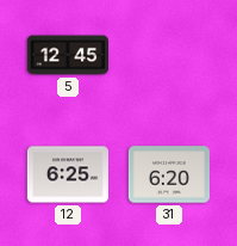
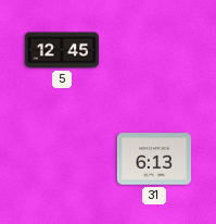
12: 6:25 -> none
31: 6:20 -> 6:13
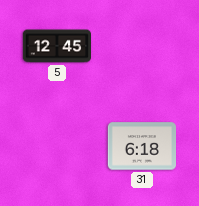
31: 6:13 -> 6:18
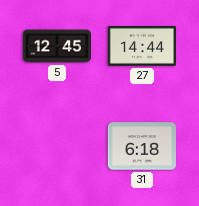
27: none -> 14:44
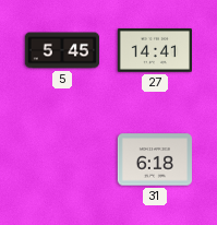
5: 12:45 -> 5:45
27: 14:44 -> 14:41
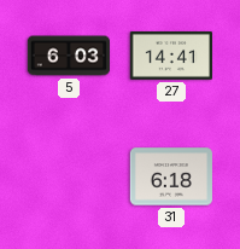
5: 5:45 -> 6:03
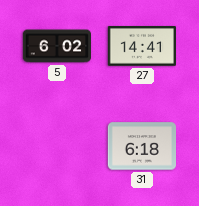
5: 6:03 -> 6:02
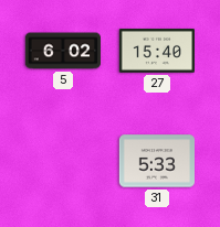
27: 14:41 -> 15:40
31: 6:18 -> 5:33
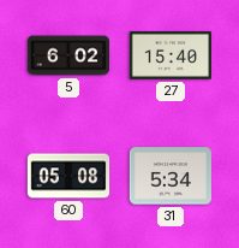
60: none -> 05:08
31: 5:33 -> 5:34
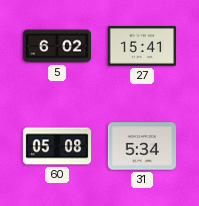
27: 15:40 -> 15:41
